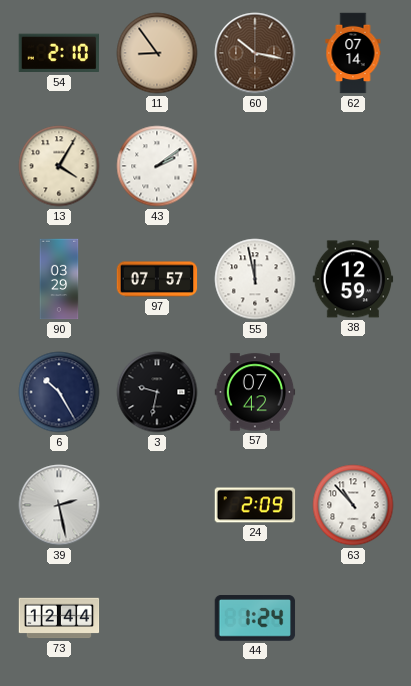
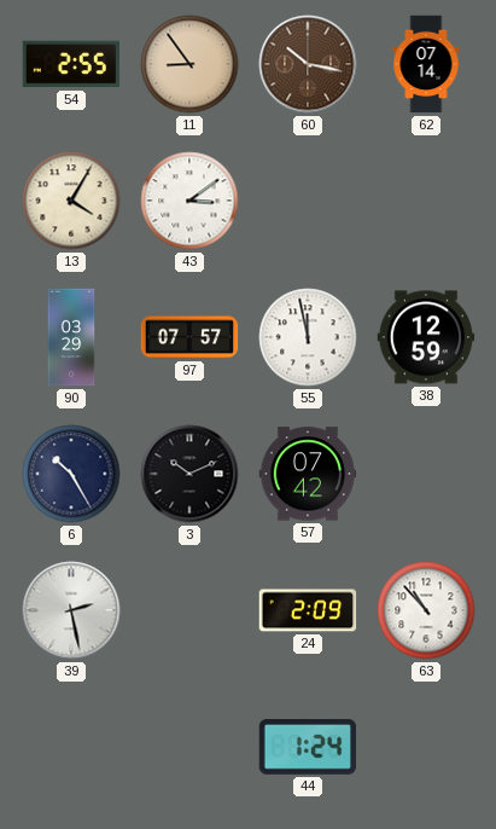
54: 2:10 -> 2:55
43: 2:09 -> 3:09
3: 9:32 -> 10:11
73: 12:44 -> none
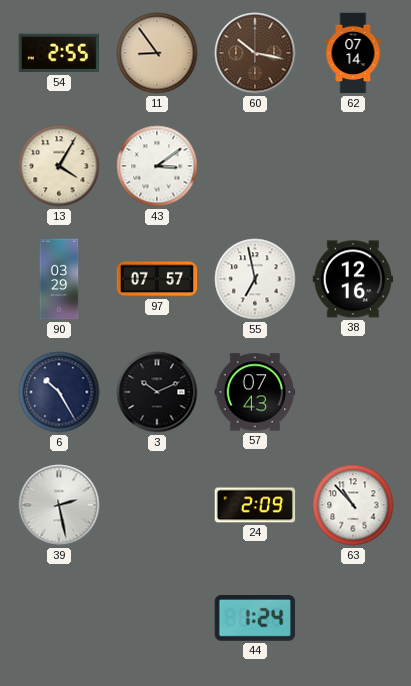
55: 11:58 -> 6:58
38: 12:59 -> 12:16
57: 07:42 -> 07:43
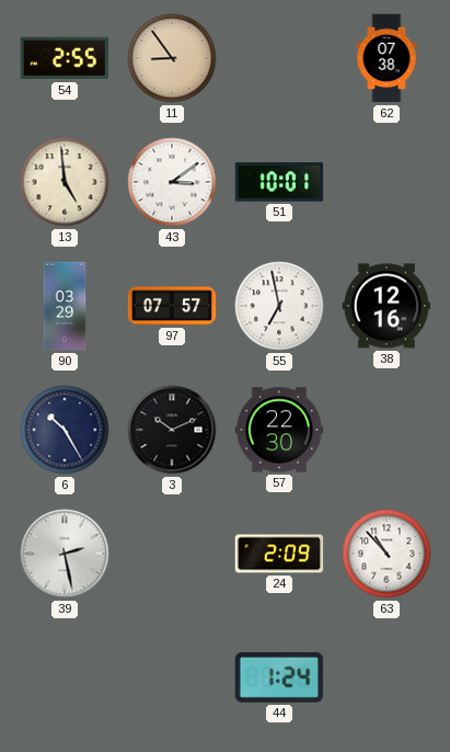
60: 10:17 -> none
62: 07:14 -> 07:38
13: 4:05 -> 4:59
51: none -> 10:01
57: 07:43 -> 22:30
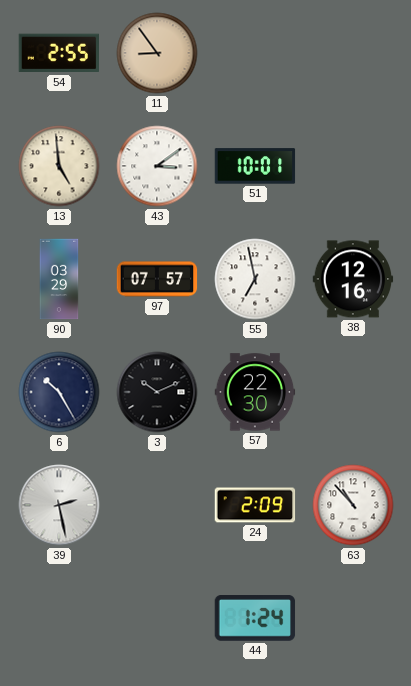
62: 07:38 -> none
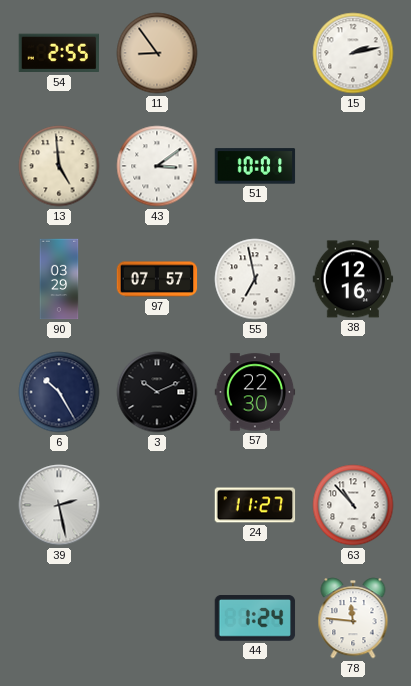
15: none -> 2:13
24: 2:09 -> 11:27
78: none -> 11:46
